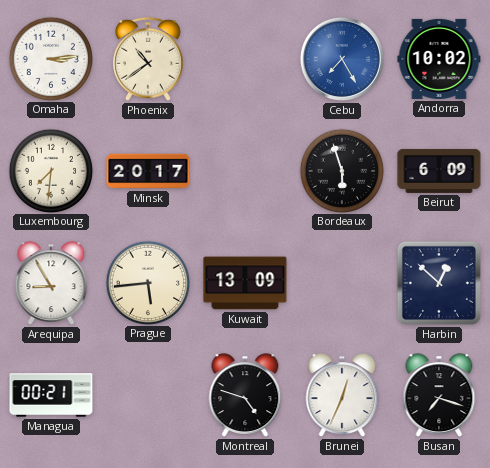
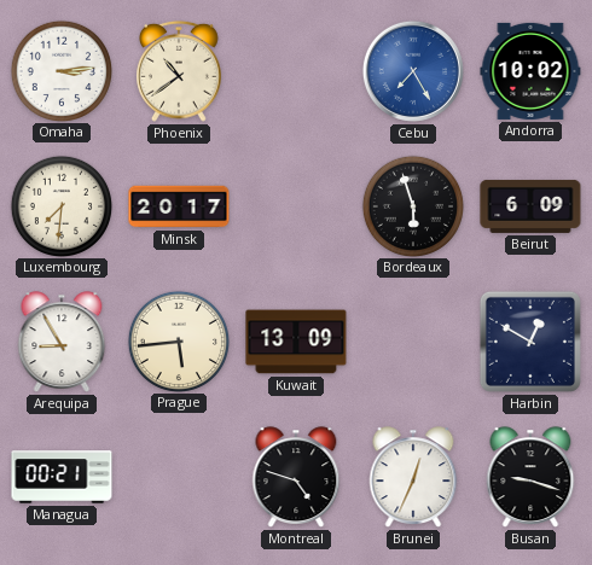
Harbin: 12:52 -> 12:50
Busan: 7:18 -> 9:18
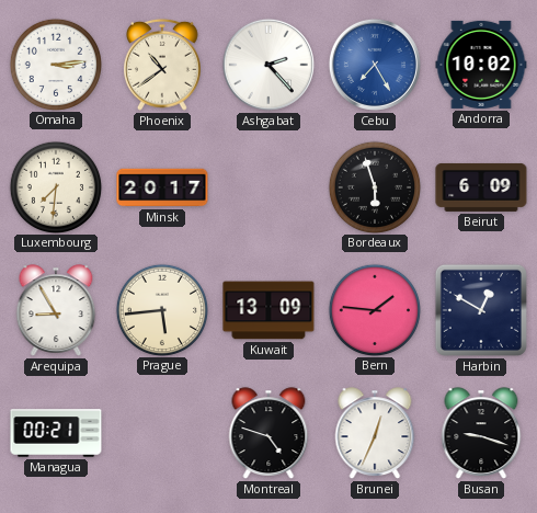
Ashgabat: none -> 2:23
Bern: none -> 1:46
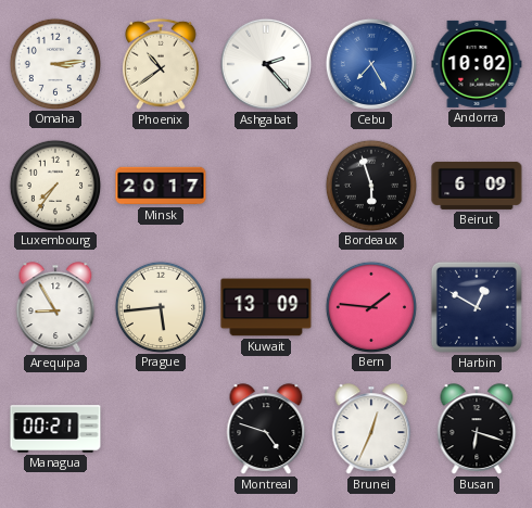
Luxembourg: 7:31 -> 7:36
Busan: 9:18 -> 6:18
